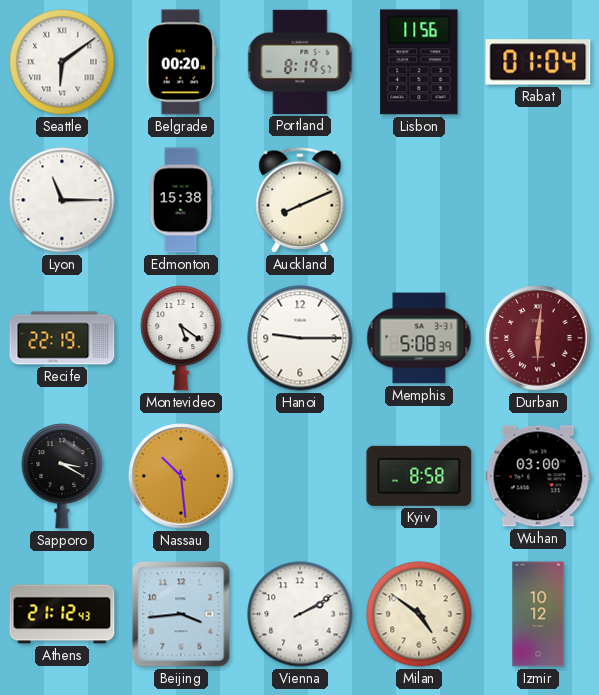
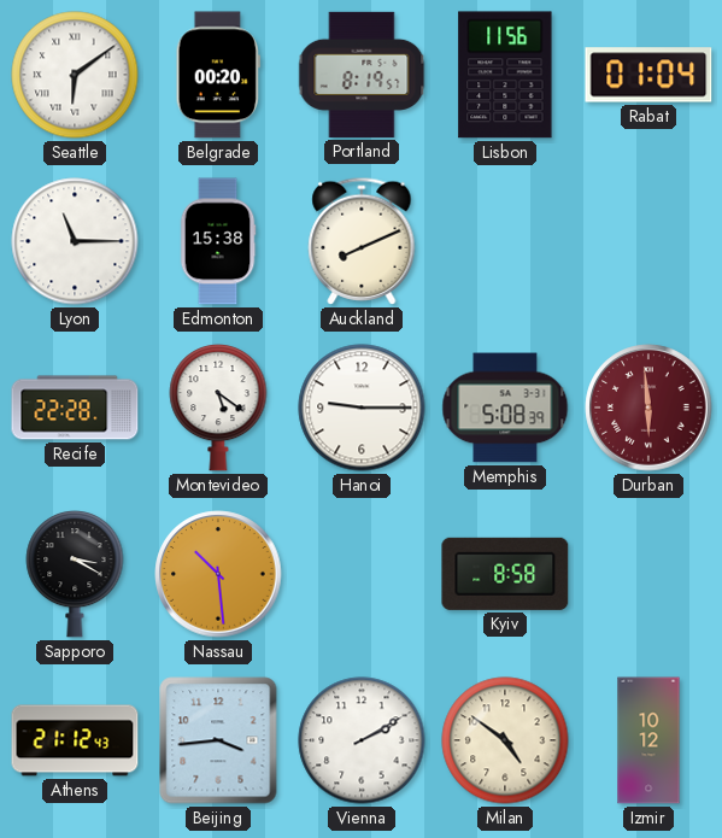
Recife: 22:19 -> 22:28
Durban: 6:01 -> 5:59
Wuhan: 03:00 -> none
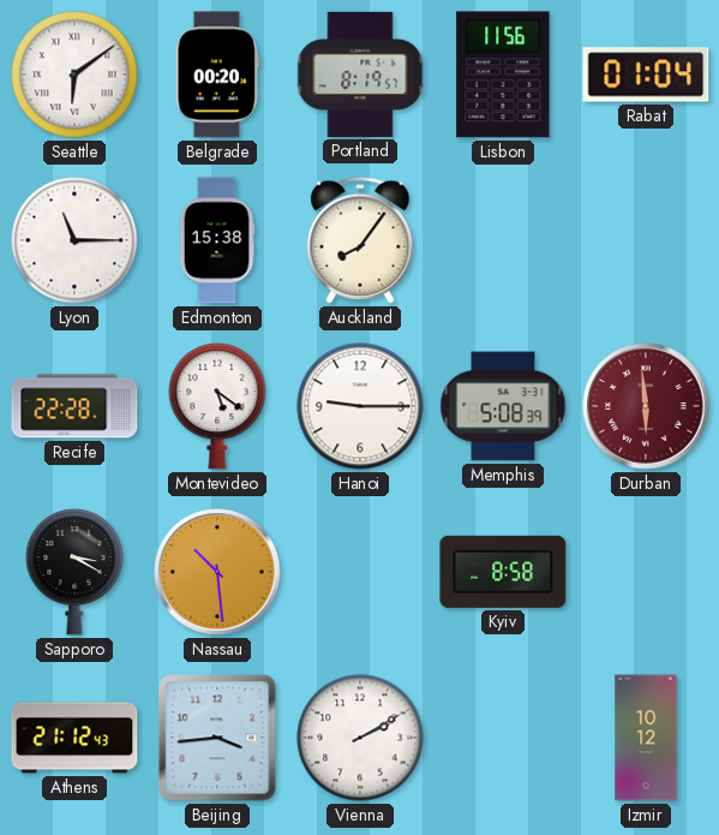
Auckland: 8:11 -> 8:06
Milan: 4:51 -> none
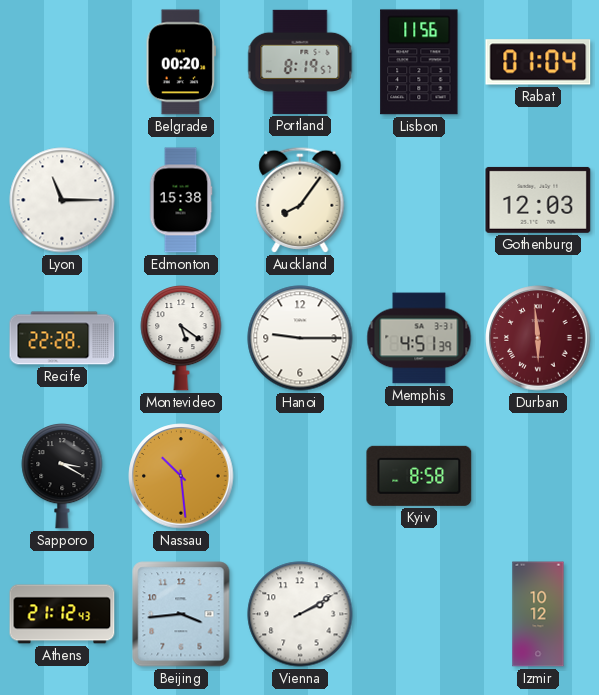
Seattle: 6:09 -> none
Gothenburg: none -> 12:03
Memphis: 5:08 -> 4:51
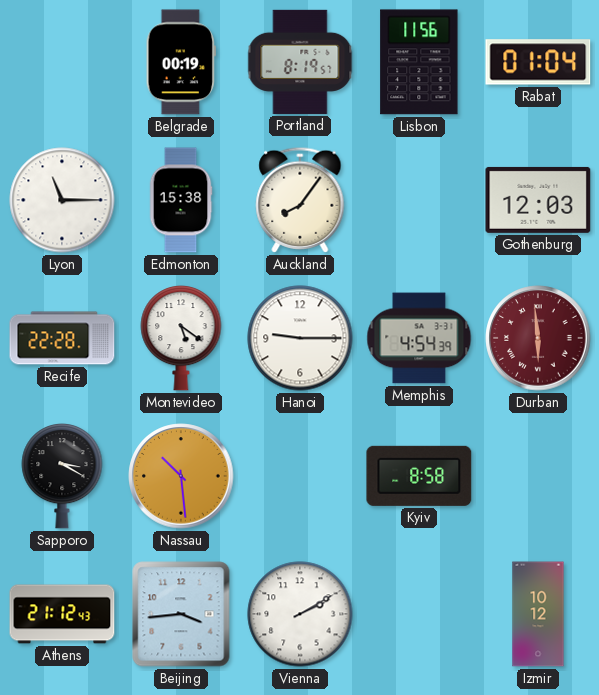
Belgrade: 00:20 -> 00:19
Memphis: 4:51 -> 4:54
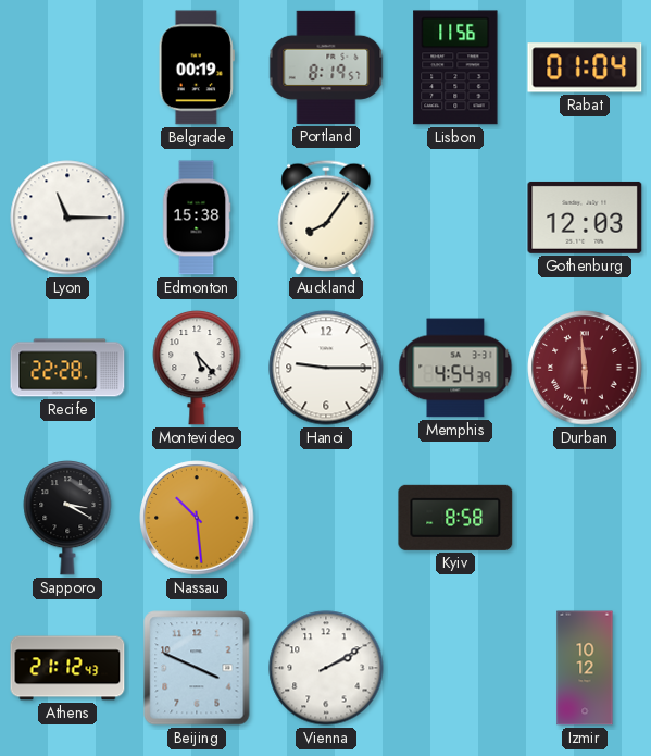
Montevideo: 5:21 -> 5:23
Beijing: 3:44 -> 3:49
